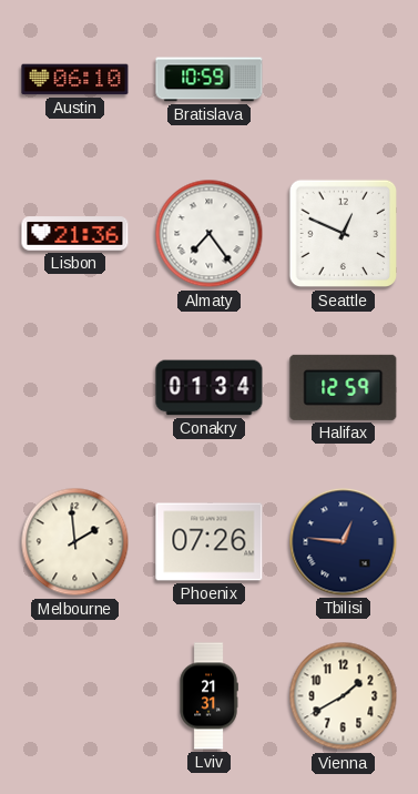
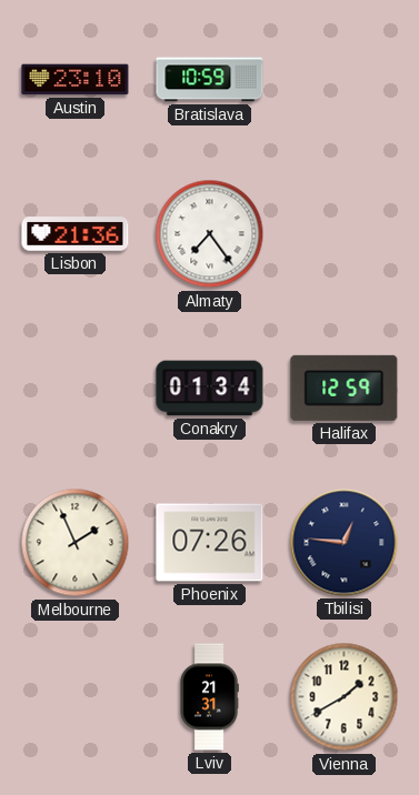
Austin: 06:10 -> 23:10
Seattle: 12:49 -> none
Melbourne: 1:59 -> 1:56
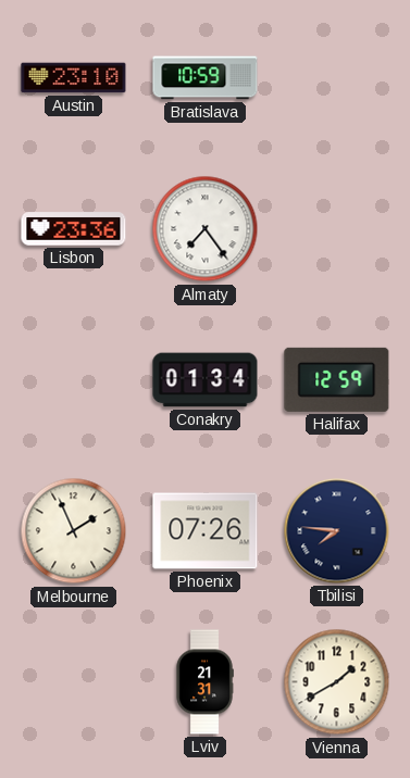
Lisbon: 21:36 -> 23:36
Tbilisi: 12:46 -> 7:46
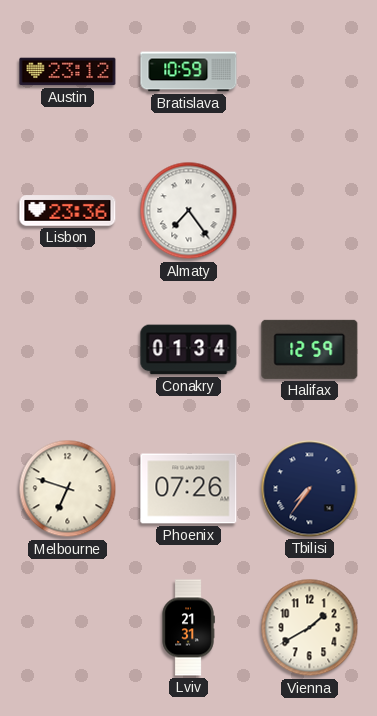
Austin: 23:10 -> 23:12
Melbourne: 1:56 -> 6:48
Tbilisi: 7:46 -> 7:36
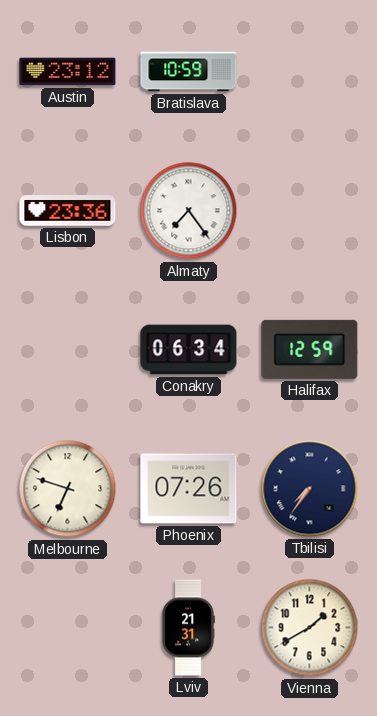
Conakry: 01:34 -> 06:34
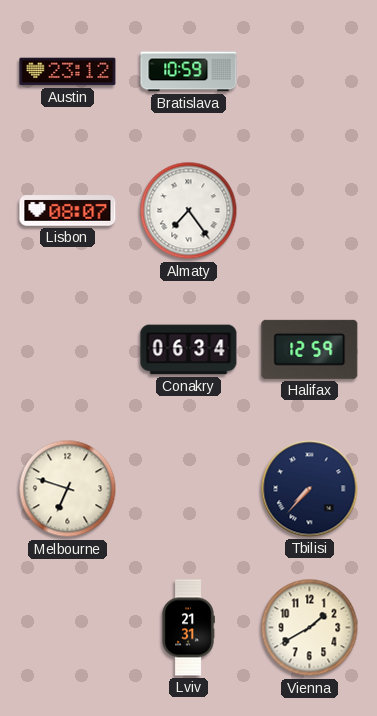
Lisbon: 23:36 -> 08:07
Phoenix: 07:26 -> none
Tbilisi: 7:36 -> 7:37
